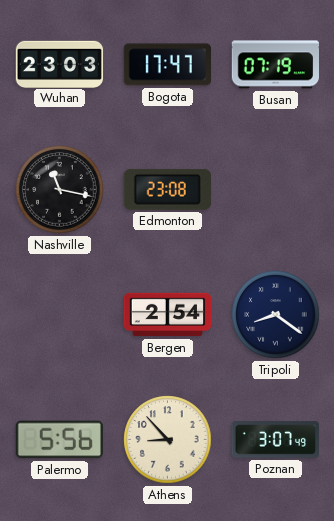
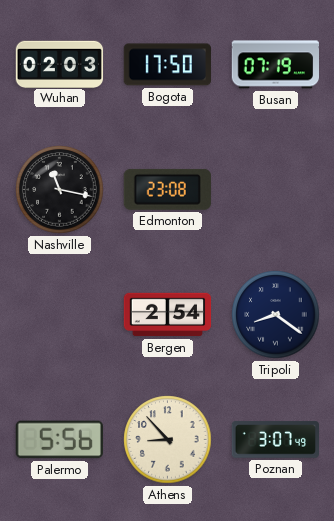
Wuhan: 23:03 -> 02:03
Bogota: 17:47 -> 17:50
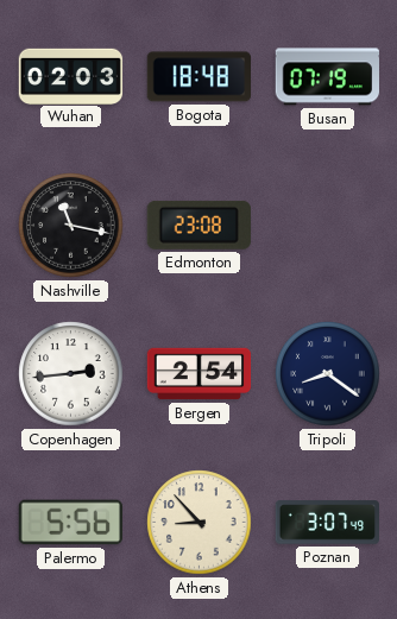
Bogota: 17:50 -> 18:48
Copenhagen: none -> 2:44
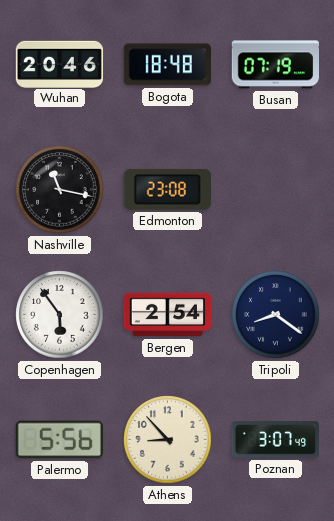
Wuhan: 02:03 -> 20:46
Copenhagen: 2:44 -> 5:54
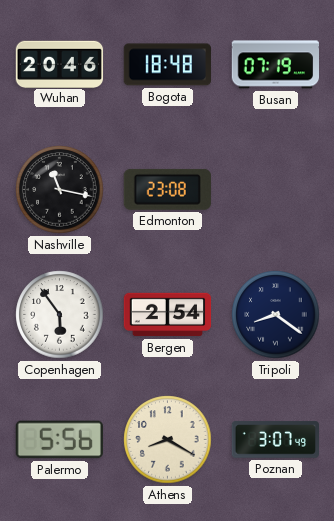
Athens: 8:53 -> 8:20
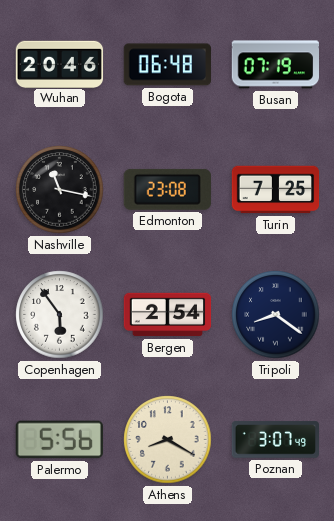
Bogota: 18:48 -> 06:48
Turin: none -> 7:25
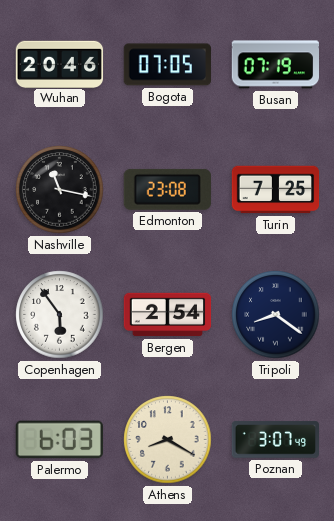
Bogota: 06:48 -> 07:05
Palermo: 5:56 -> 6:03
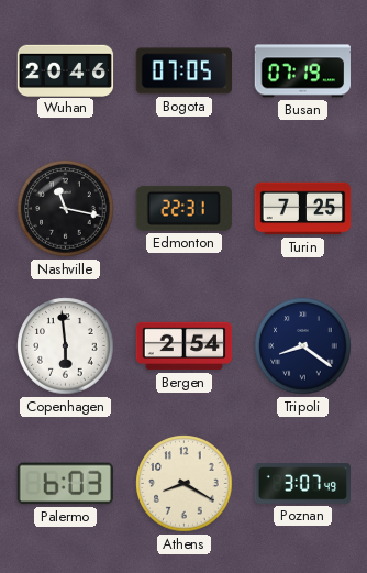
Edmonton: 23:08 -> 22:31
Copenhagen: 5:54 -> 5:59
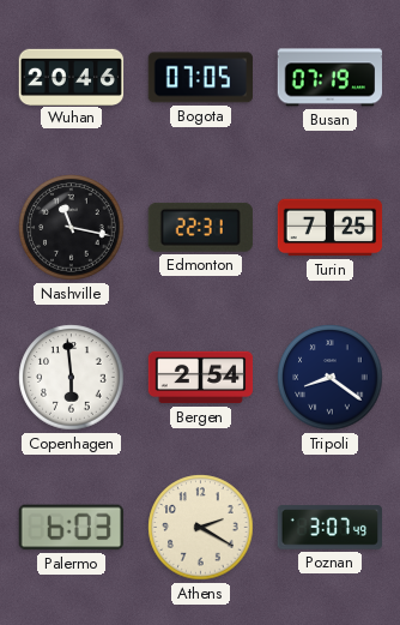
Athens: 8:20 -> 2:20
